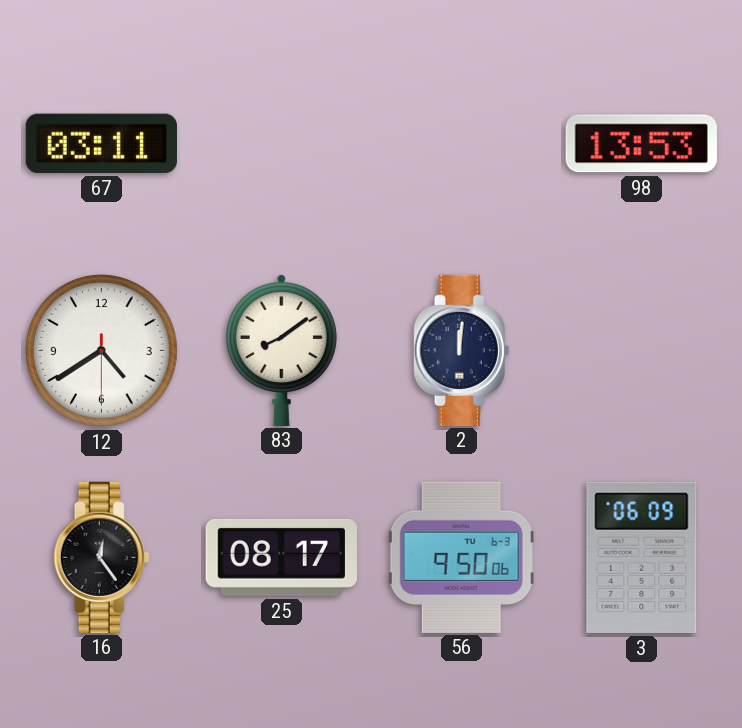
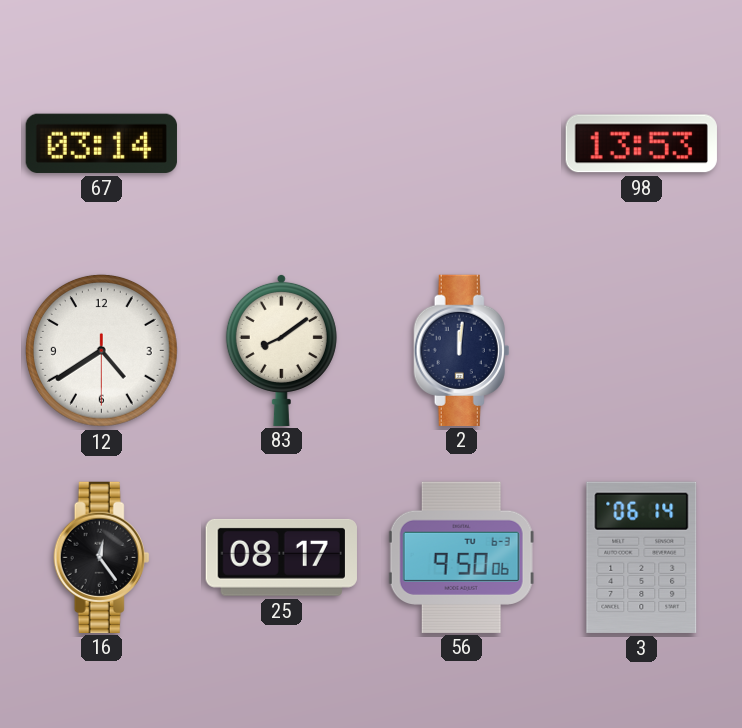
67: 03:11 -> 03:14
3: 06:09 -> 06:14
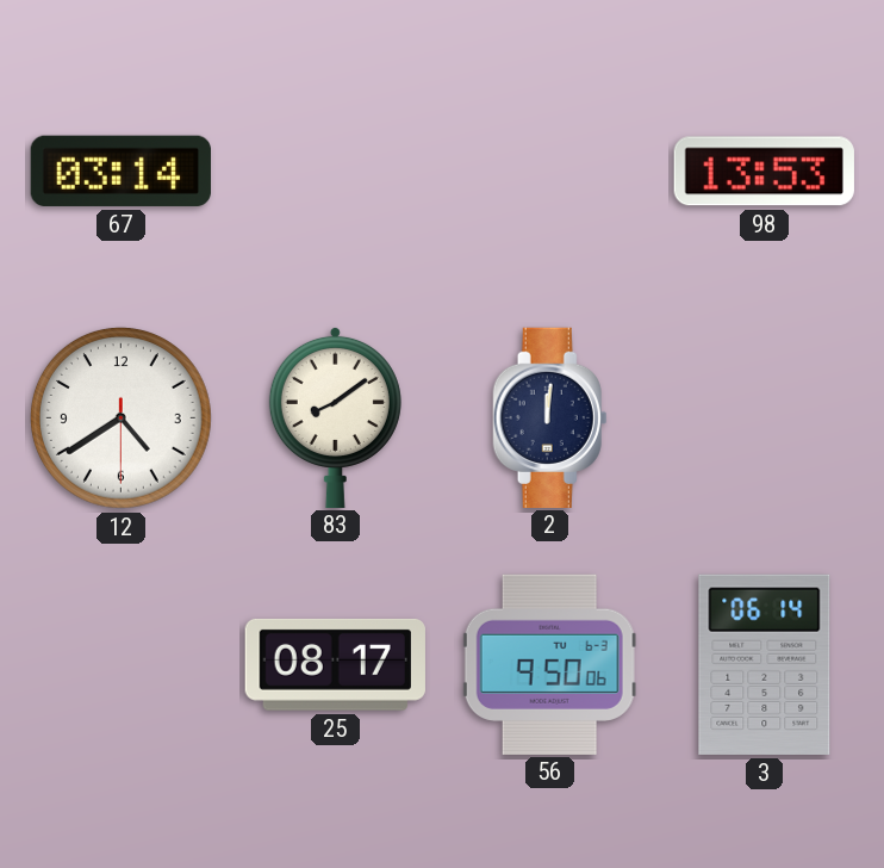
16: 12:24 -> none
